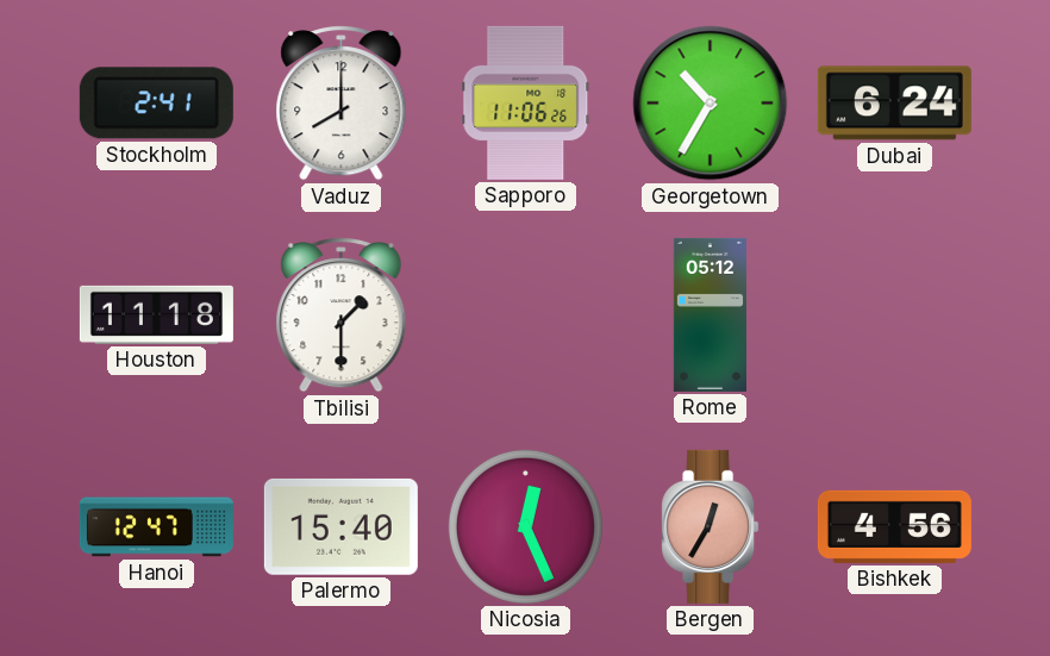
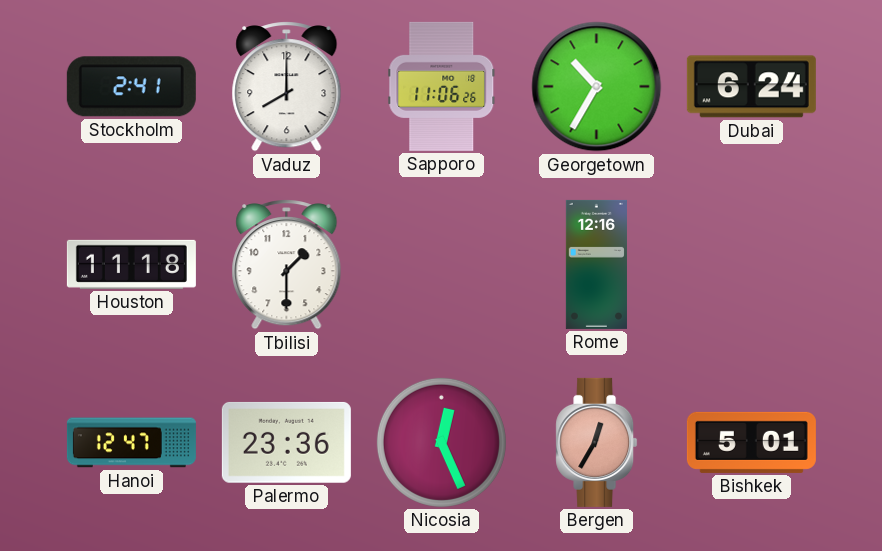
Rome: 05:12 -> 12:16
Palermo: 15:40 -> 23:36
Bishkek: 4:56 -> 5:01
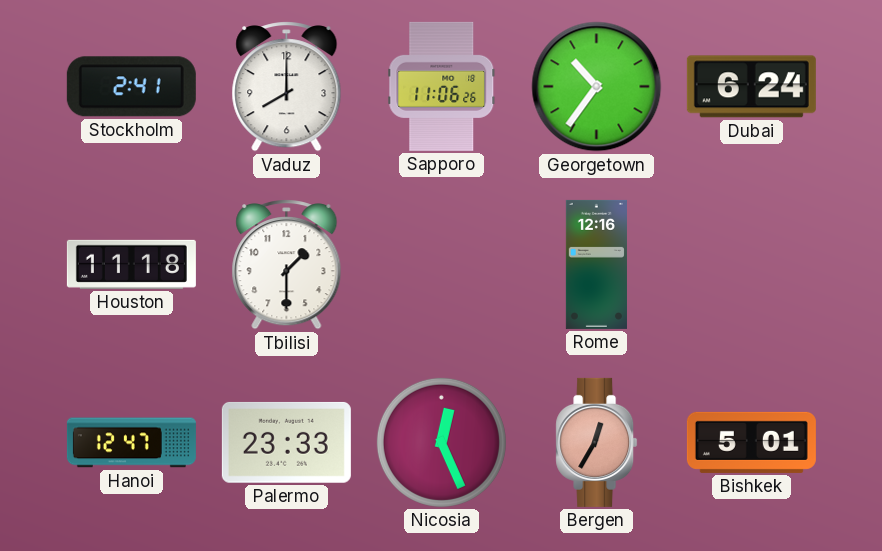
Georgetown: 10:35 -> 10:36
Palermo: 23:36 -> 23:33
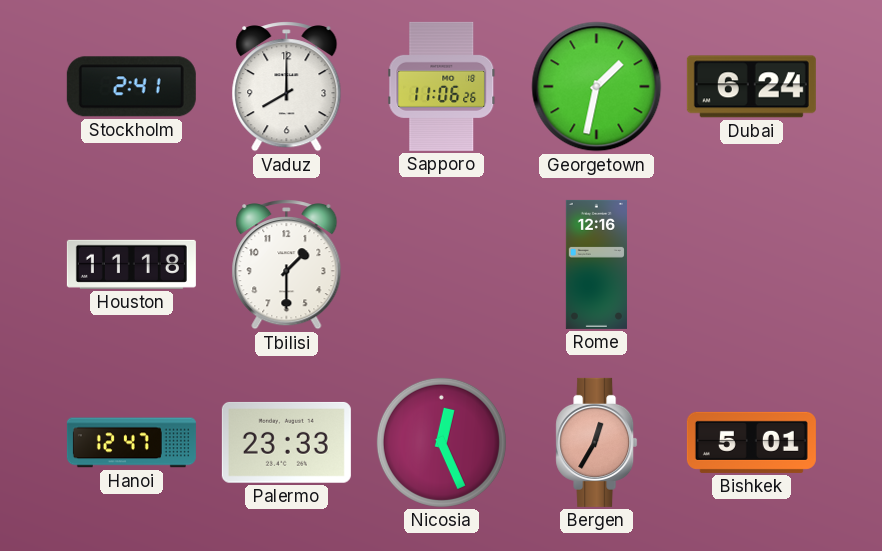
Georgetown: 10:36 -> 1:32
